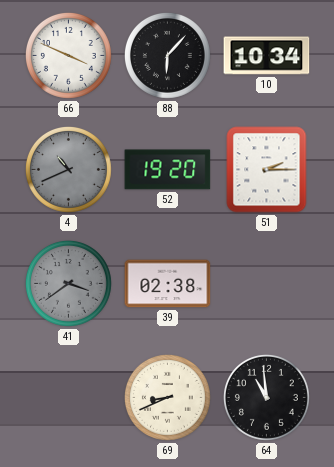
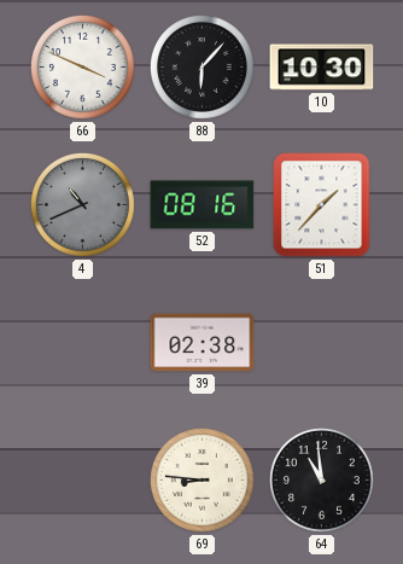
10: 10:34 -> 10:30
52: 19:20 -> 08:16
51: 2:15 -> 1:37
41: 3:39 -> none
69: 8:41 -> 8:46
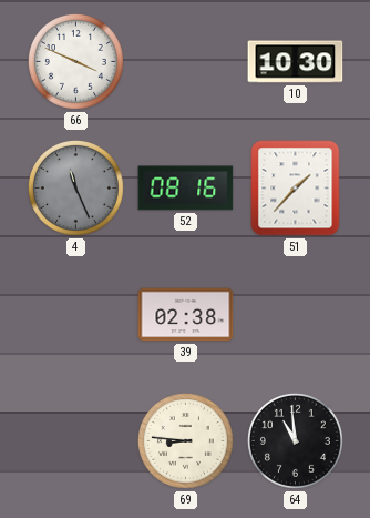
88: 6:07 -> none
4: 10:41 -> 11:26
